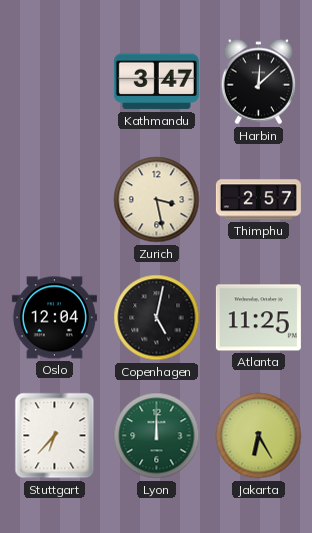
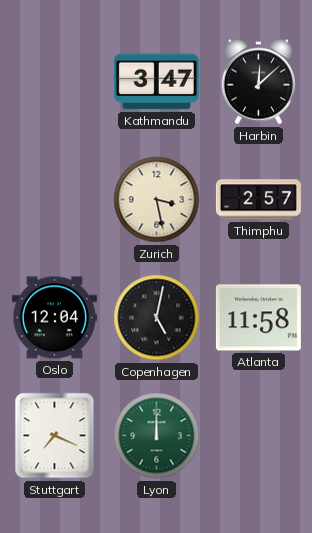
Atlanta: 11:25 -> 11:58
Stuttgart: 6:37 -> 7:19
Jakarta: 6:25 -> none
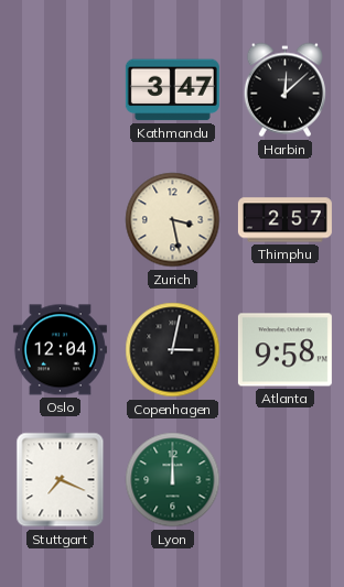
Copenhagen: 5:02 -> 3:02
Atlanta: 11:58 -> 9:58
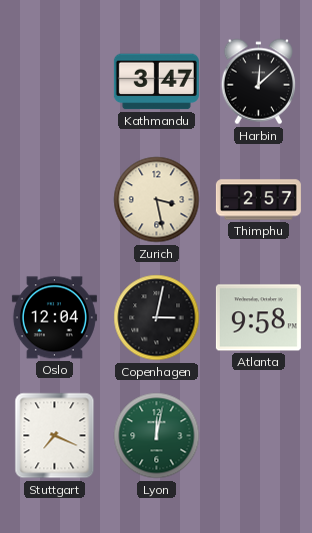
Lyon: 12:00 -> 12:02
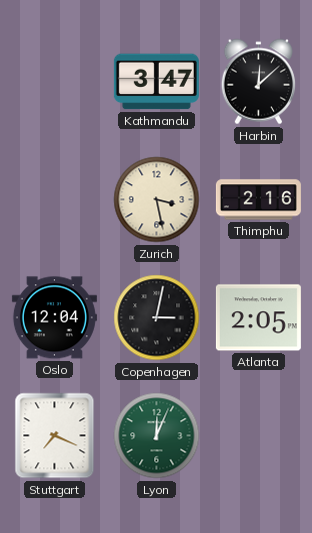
Thimphu: 2:57 -> 2:16
Atlanta: 9:58 -> 2:05
Lyon: 12:02 -> 12:04
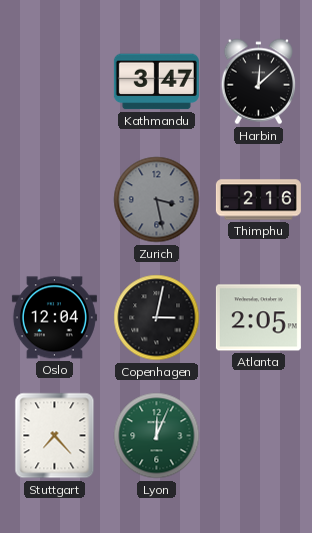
Zurich dial: cream -> grey
Stuttgart: 7:19 -> 7:23
